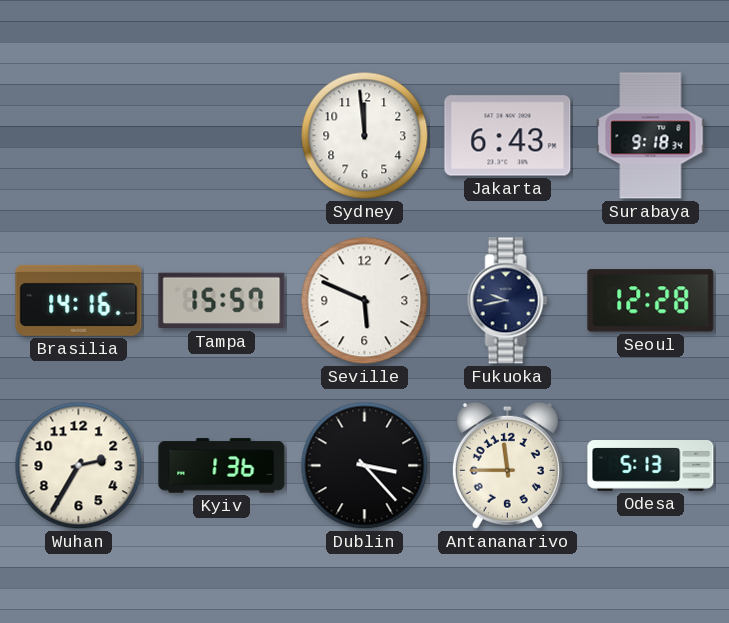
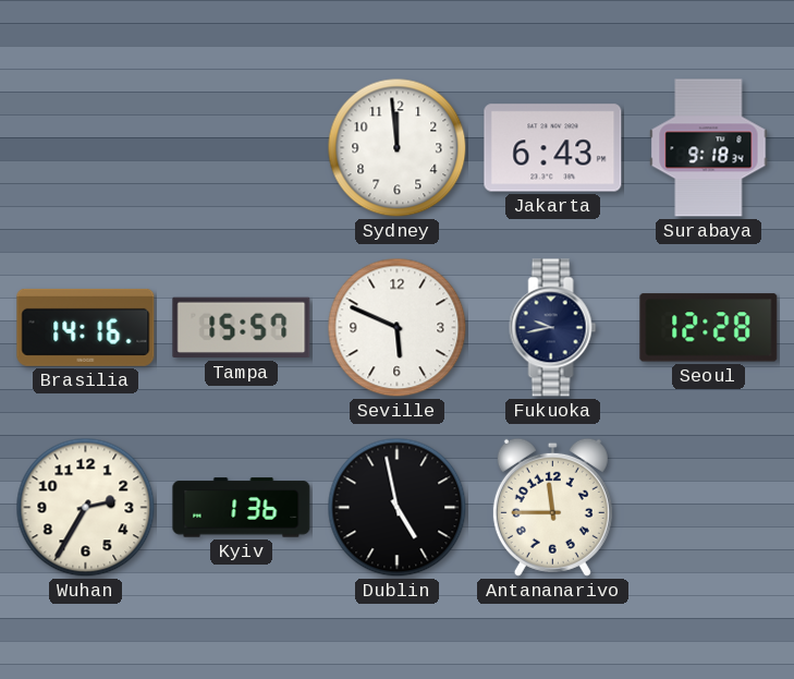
Dublin: 3:23 -> 4:58
Odesa: 5:13 -> none
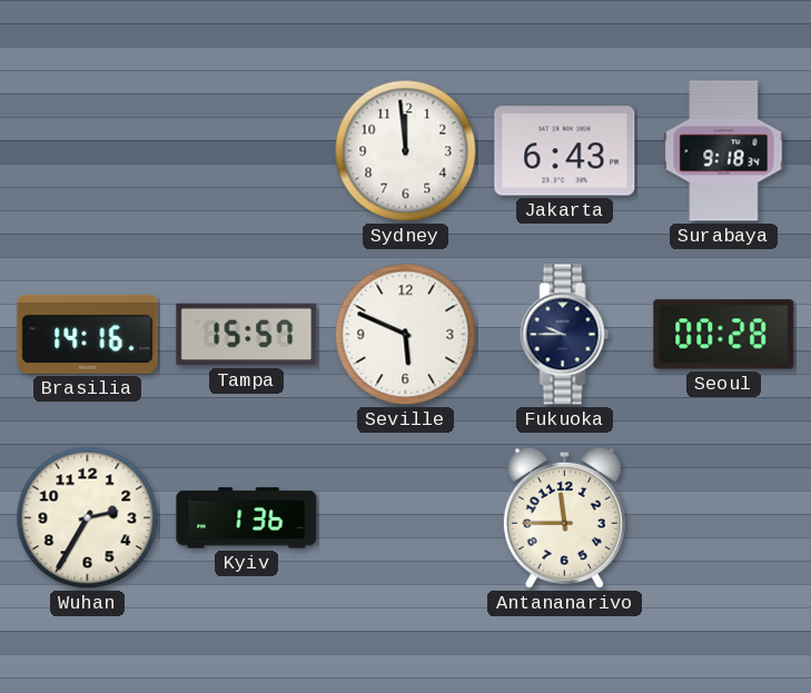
Fukuoka: 9:43 -> 9:45
Seoul: 12:28 -> 00:28
Dublin: 4:58 -> none
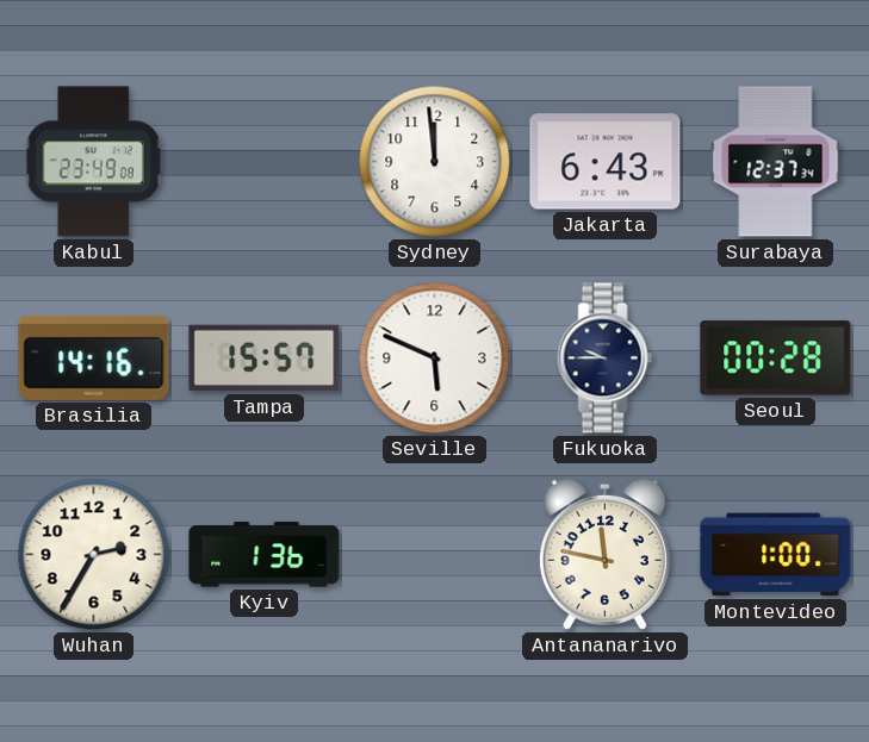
Kabul: none -> 23:49
Surabaya: 9:18 -> 12:37
Antananarivo: 11:45 -> 11:47
Montevideo: none -> 1:00
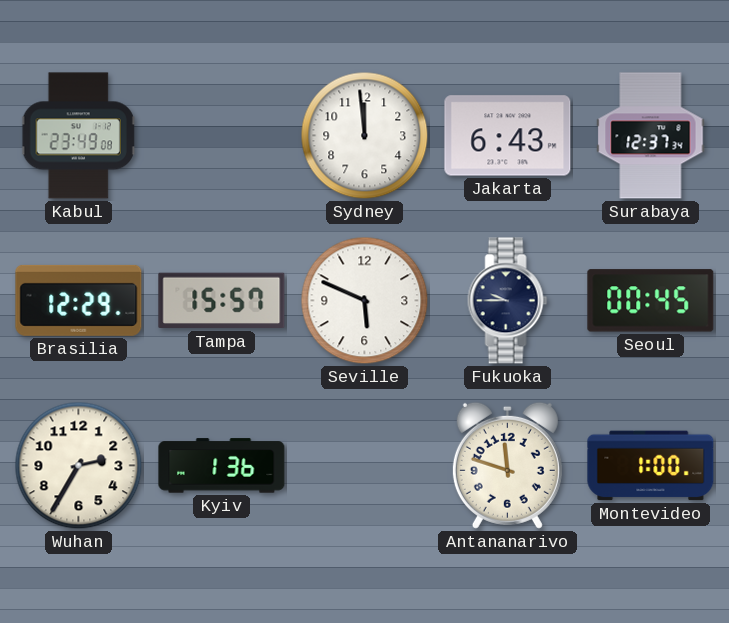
Brasilia: 14:16 -> 12:29
Seoul: 00:28 -> 00:45
Antananarivo: 11:47 -> 11:48
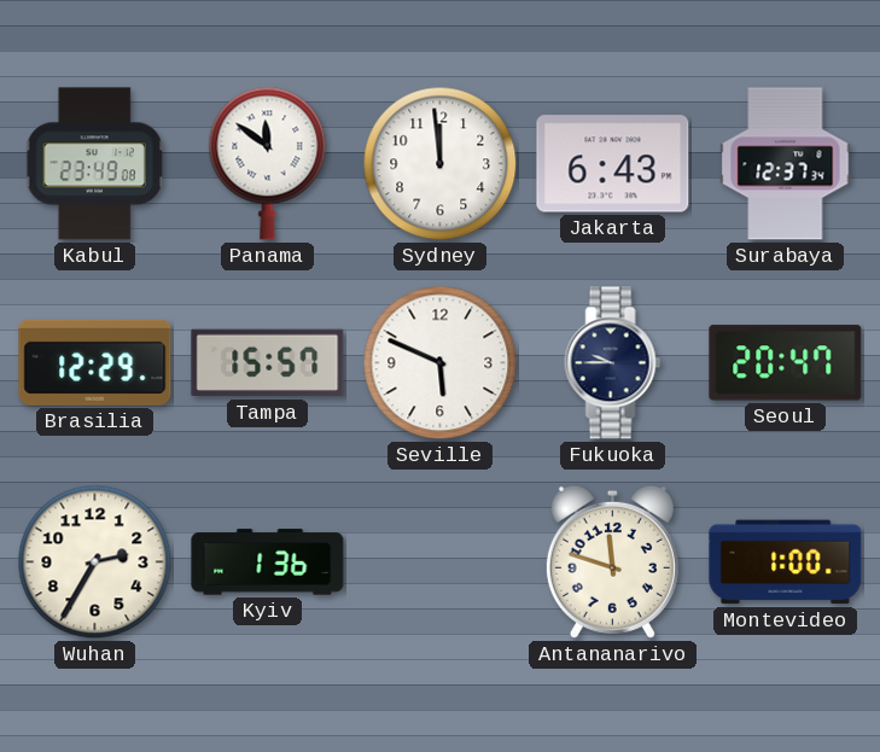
Panama: none -> 11:51
Seoul: 00:45 -> 20:47
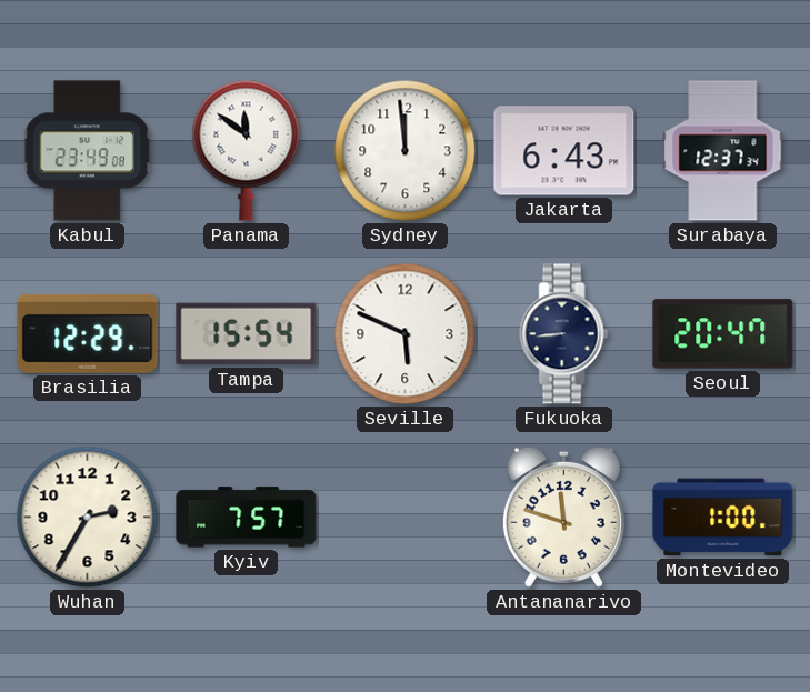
Tampa: 15:57 -> 15:54
Fukuoka: 9:45 -> 8:44
Kyiv: 1:36 -> 7:57
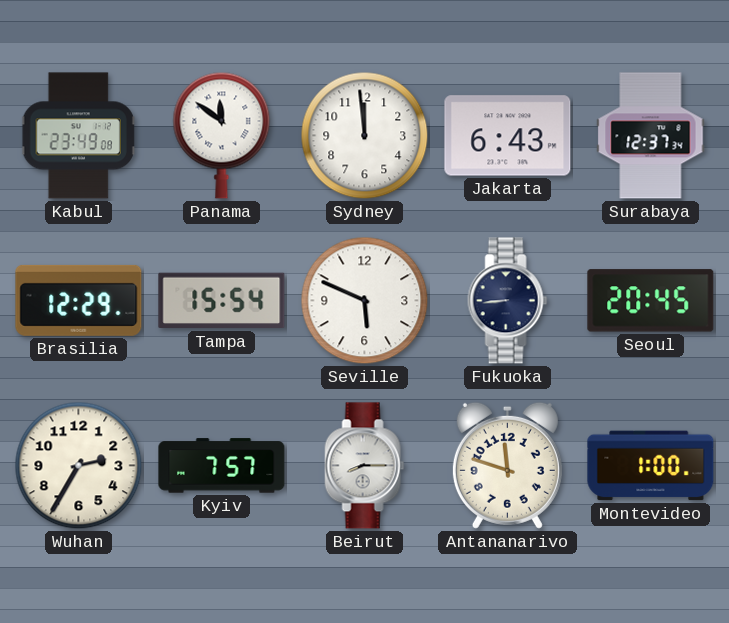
Seoul: 20:47 -> 20:45
Beirut: none -> 8:15
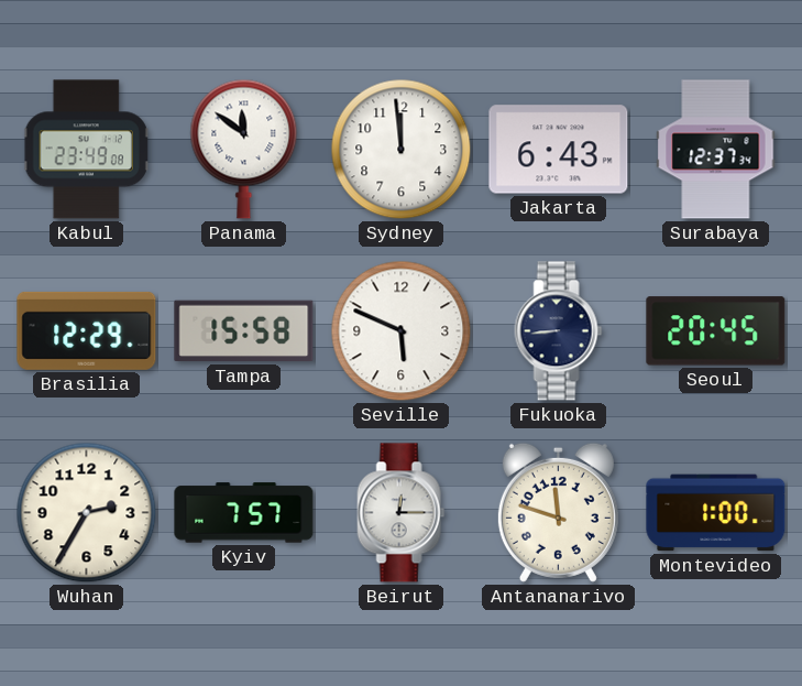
Tampa: 15:54 -> 15:58
Beirut: 8:15 -> 12:15
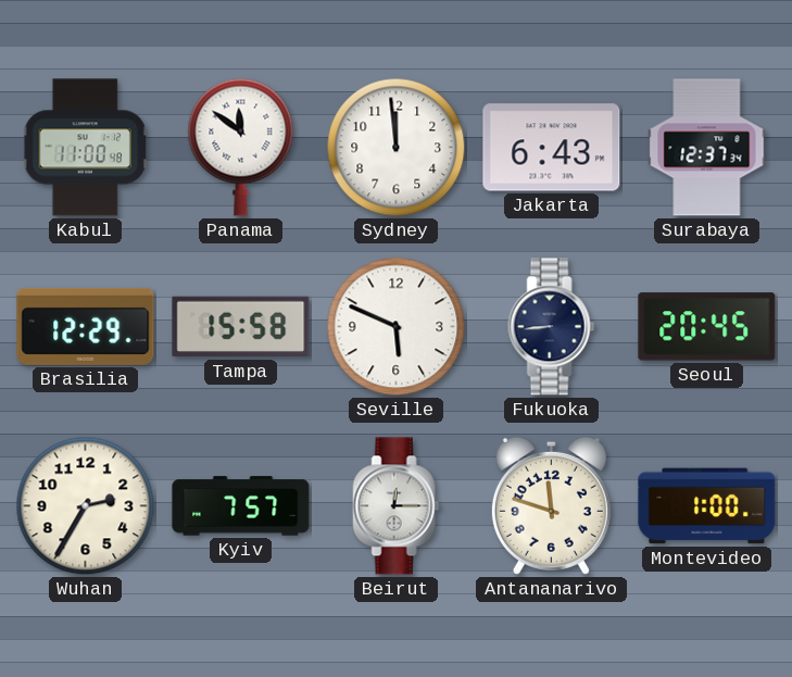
Kabul: 23:49 -> 11:00
